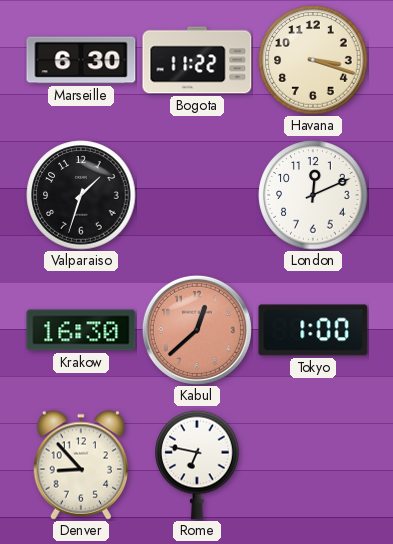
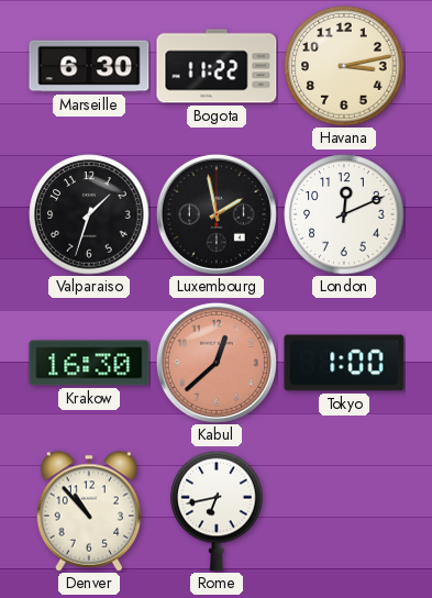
Havana: 3:18 -> 3:13
Luxembourg: none -> 1:58
Denver: 8:53 -> 10:53
Rome: 6:47 -> 6:43
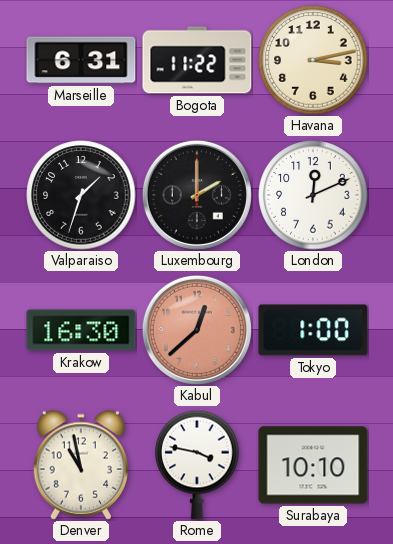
Marseille: 6:30 -> 6:31
Luxembourg: 1:58 -> 2:00
Denver: 10:53 -> 10:58
Rome: 6:43 -> 3:47
Surabaya: none -> 10:10
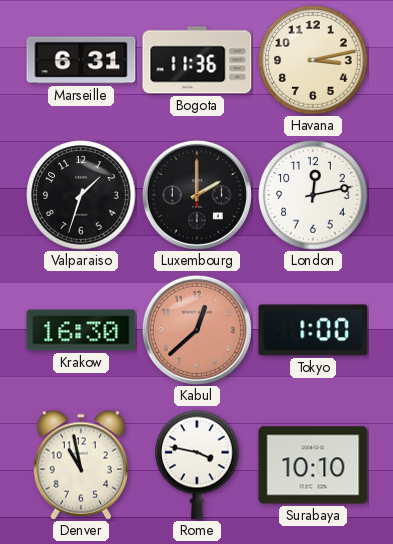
Bogota: 11:22 -> 11:36
London: 12:11 -> 12:13
